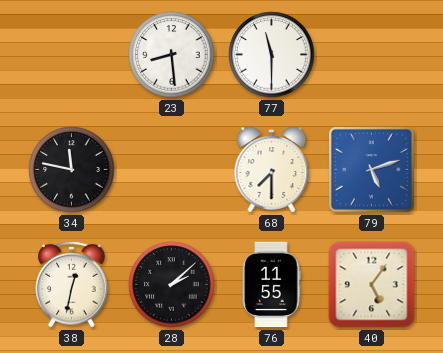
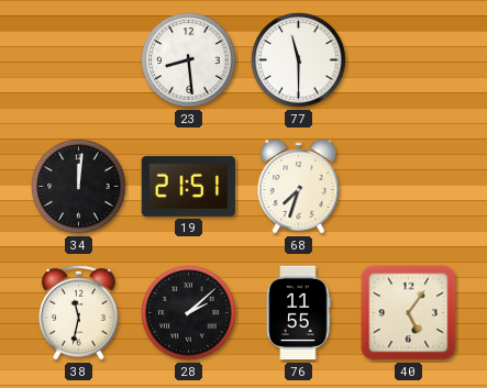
34: 11:47 -> 12:01
19: none -> 21:51
68: 7:30 -> 7:33
79: 5:12 -> none
38: 12:32 -> 11:32
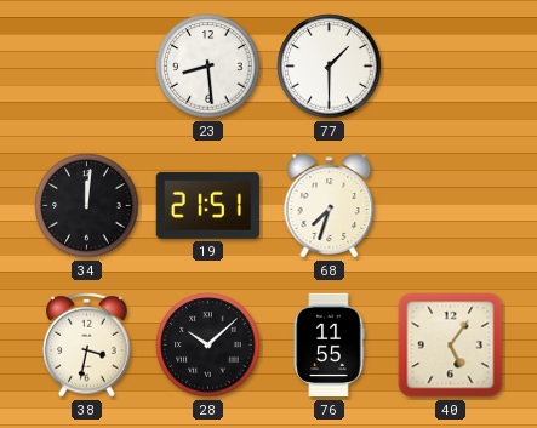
77: 11:30 -> 1:30
38: 11:32 -> 3:32
28: 2:08 -> 10:08
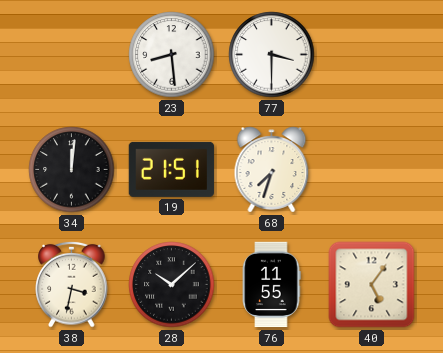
77: 1:30 -> 3:30
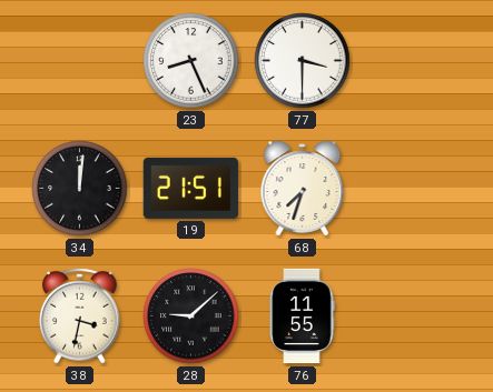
23: 8:29 -> 8:26
28: 10:08 -> 9:08
40: 5:06 -> none
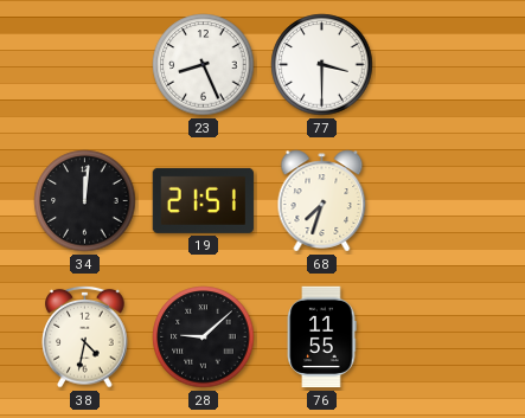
38: 3:32 -> 4:32
